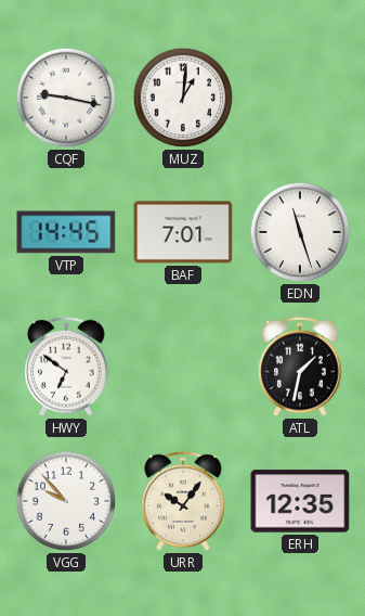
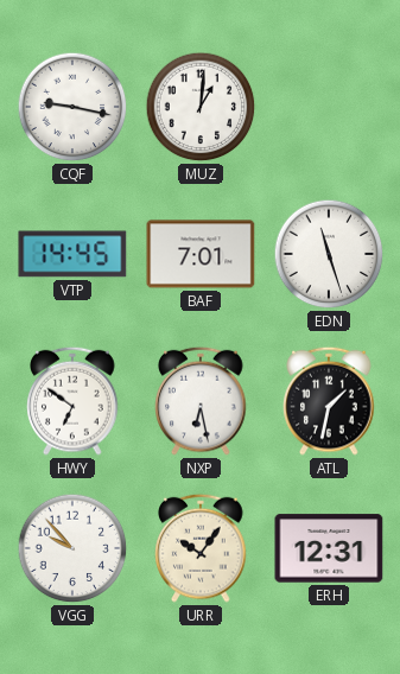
NXP: none -> 6:28
ERH: 12:35 -> 12:31
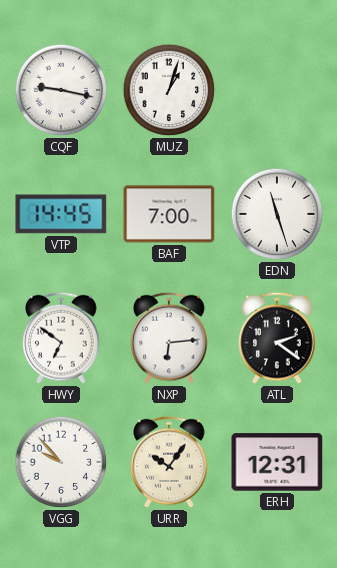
MUZ: 1:01 -> 1:03
BAF: 7:01 -> 7:00
NXP: 6:28 -> 6:14
ATL: 1:32 -> 2:21
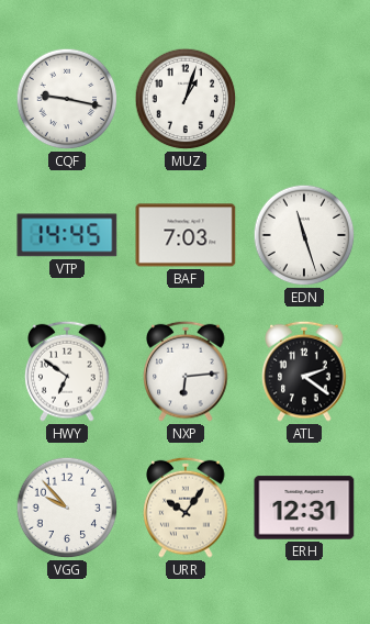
BAF: 7:00 -> 7:03
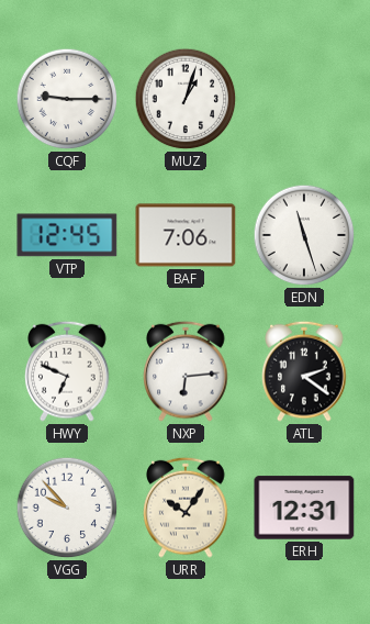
CQF: 9:17 -> 9:15
VTP: 14:45 -> 12:45
BAF: 7:03 -> 7:06
HWY: 6:51 -> 6:49
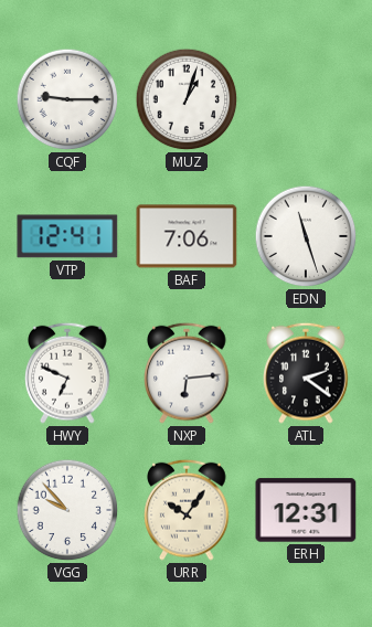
VTP: 12:45 -> 12:41
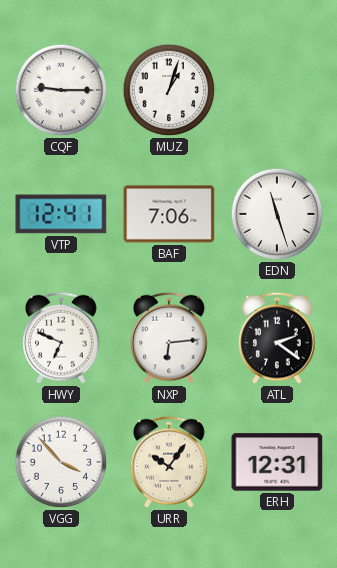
VGG: 9:53 -> 3:53
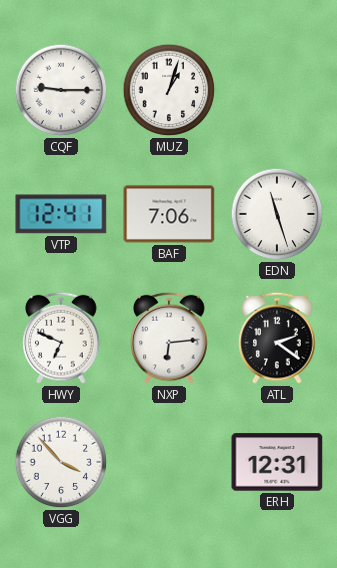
URR: 10:06 -> none
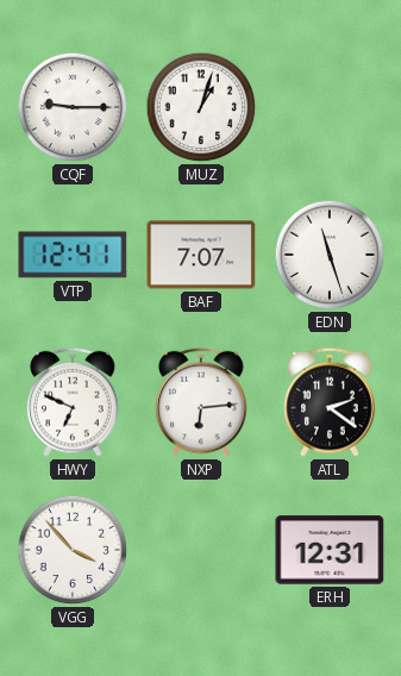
BAF: 7:06 -> 7:07
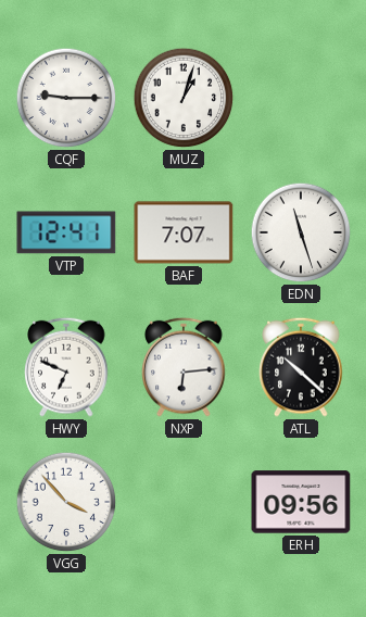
ATL: 2:21 -> 10:22
ERH: 12:31 -> 09:56
